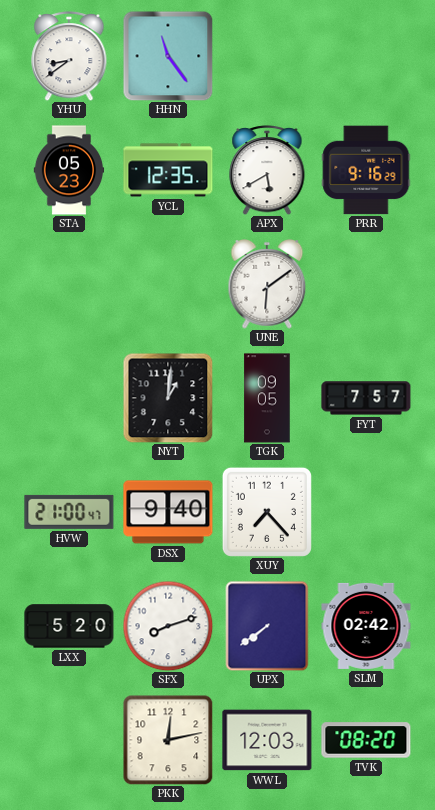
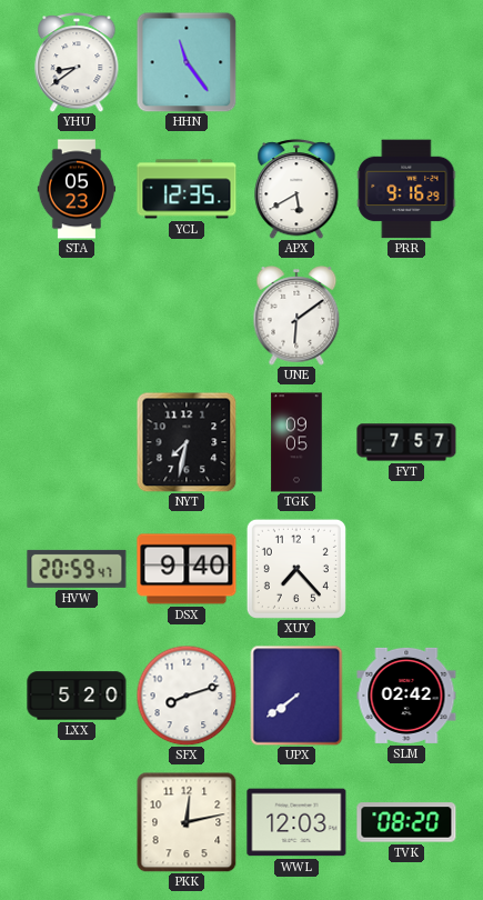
NYT: 1:01 -> 7:32
HVW: 21:00 -> 20:59
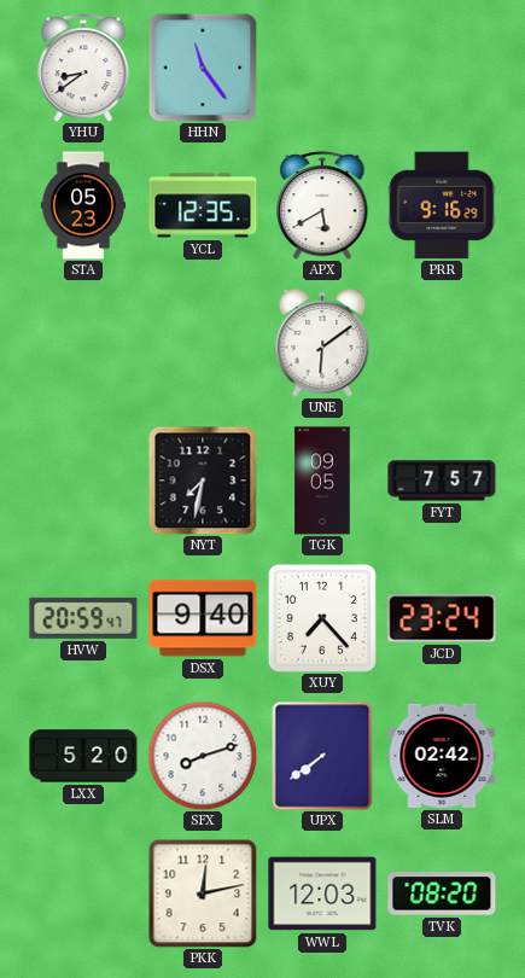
JCD: none -> 23:24
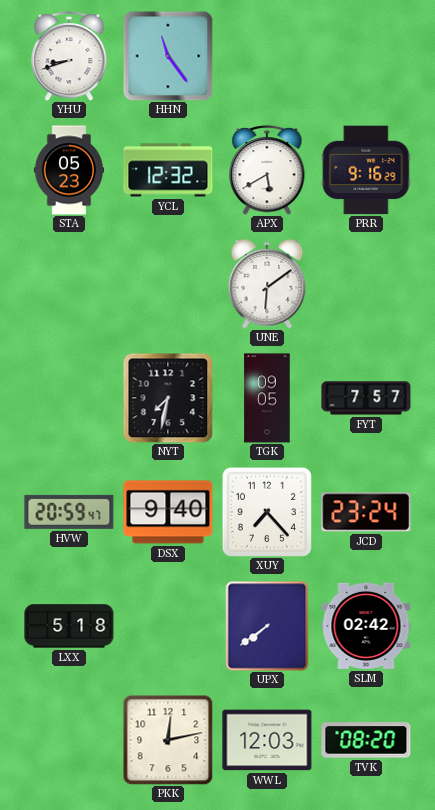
YHU: 8:39 -> 8:42
YCL: 12:35 -> 12:32
LXX: 5:20 -> 5:18
SFX: 8:12 -> none
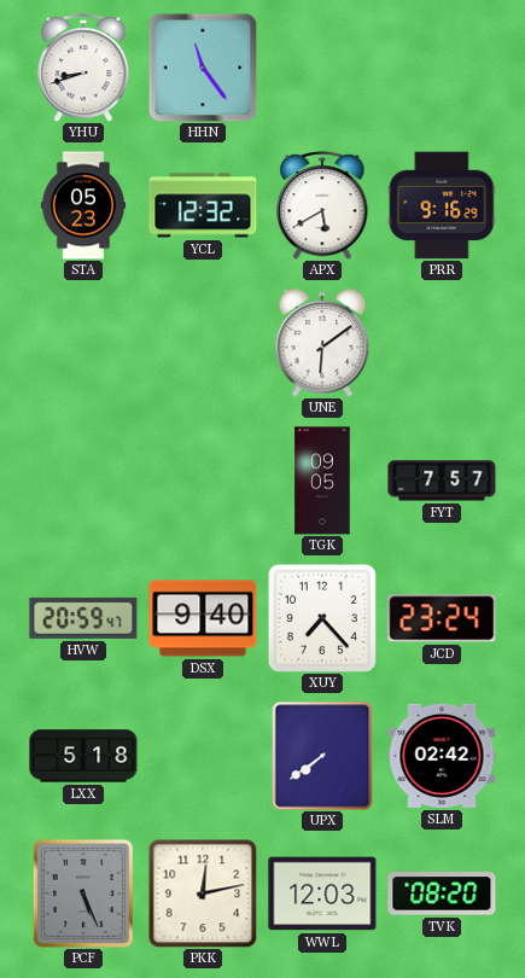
NYT: 7:32 -> none
PCF: none -> 5:26
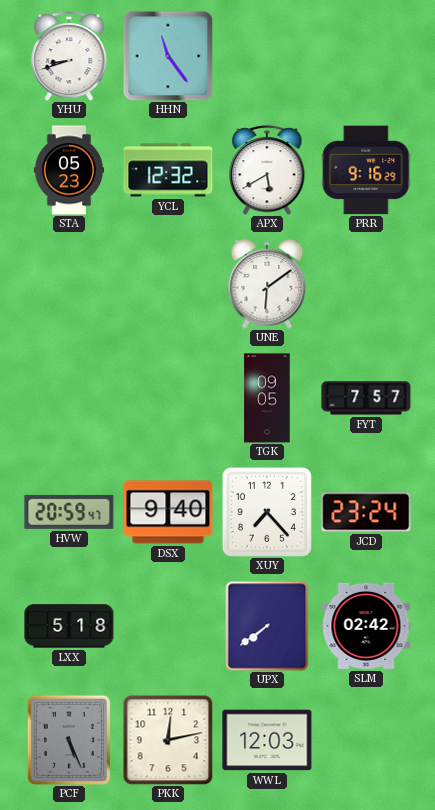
TVK: 08:20 -> none
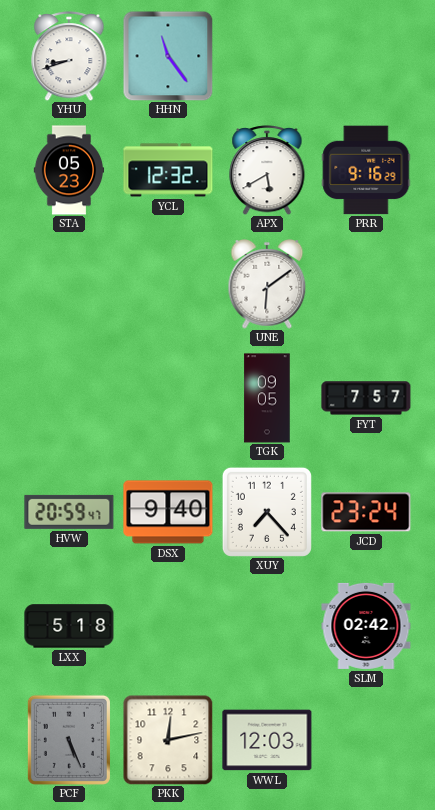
UPX: 7:39 -> none
